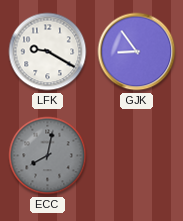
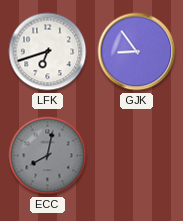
LFK: 9:20 -> 6:42
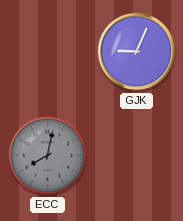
LFK: 6:42 -> none
GJK: 8:54 -> 9:04
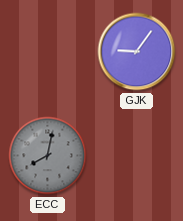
GJK: 9:04 -> 9:06
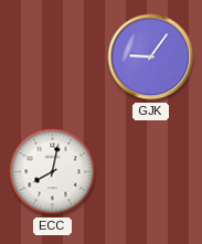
ECC dial: grey -> white
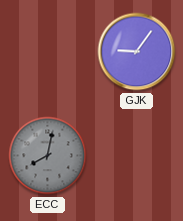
ECC dial: white -> grey
